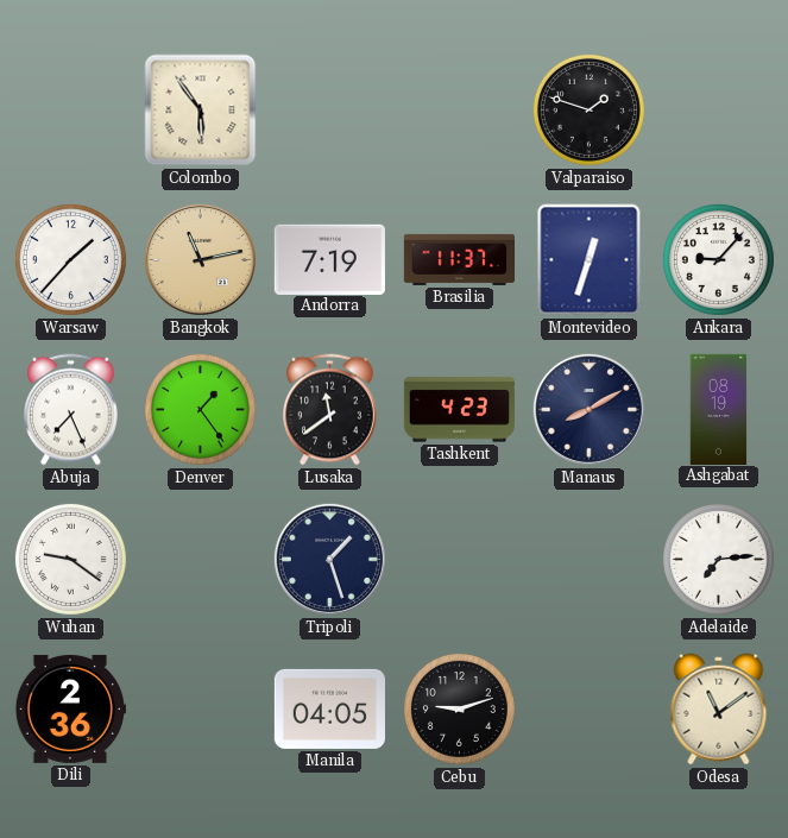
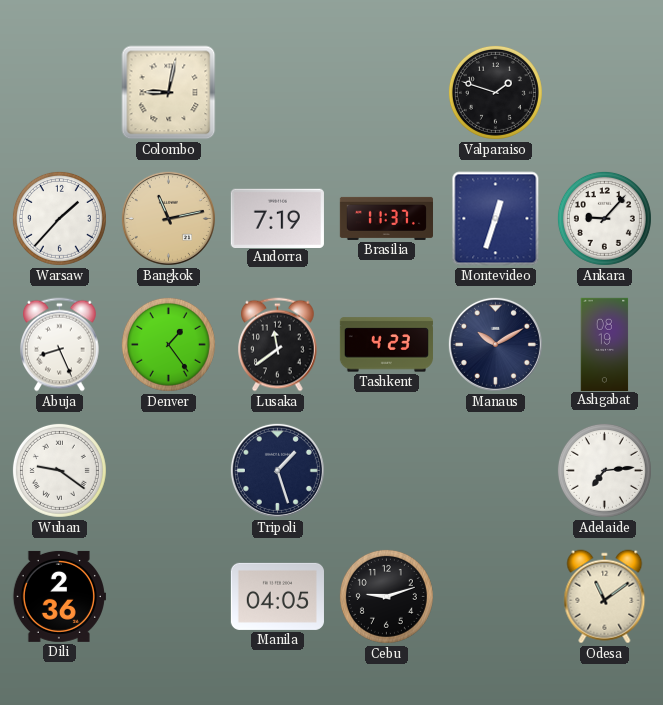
Colombo: 5:54 -> 9:02
Abuja: 7:26 -> 8:26
Manaus: 8:10 -> 10:10
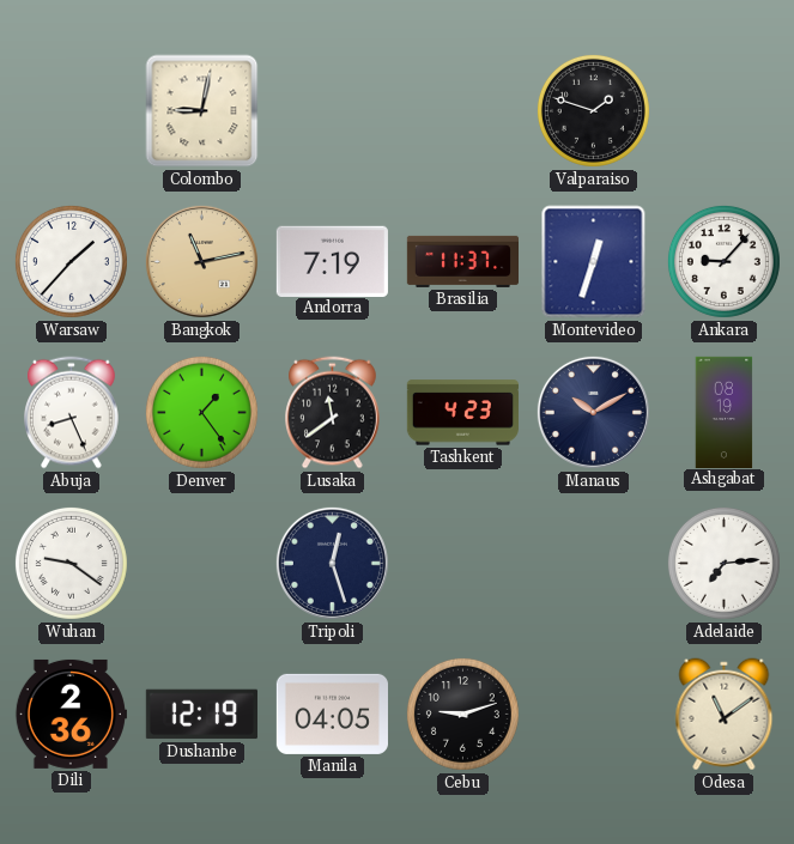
Tripoli: 1:27 -> 12:27
Dushanbe: none -> 12:19
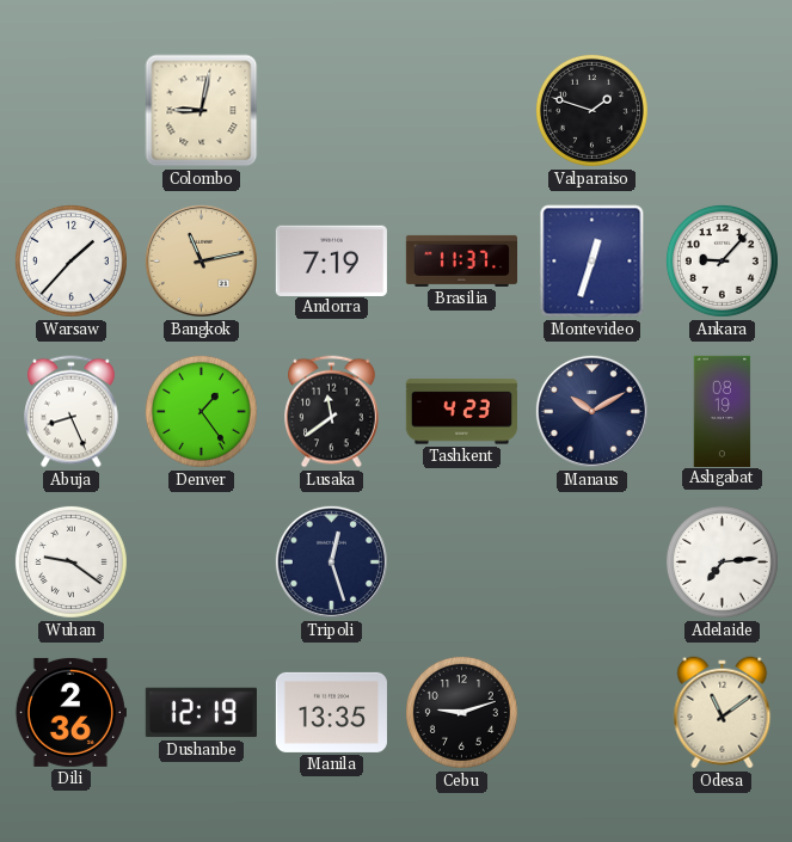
Manila: 04:05 -> 13:35
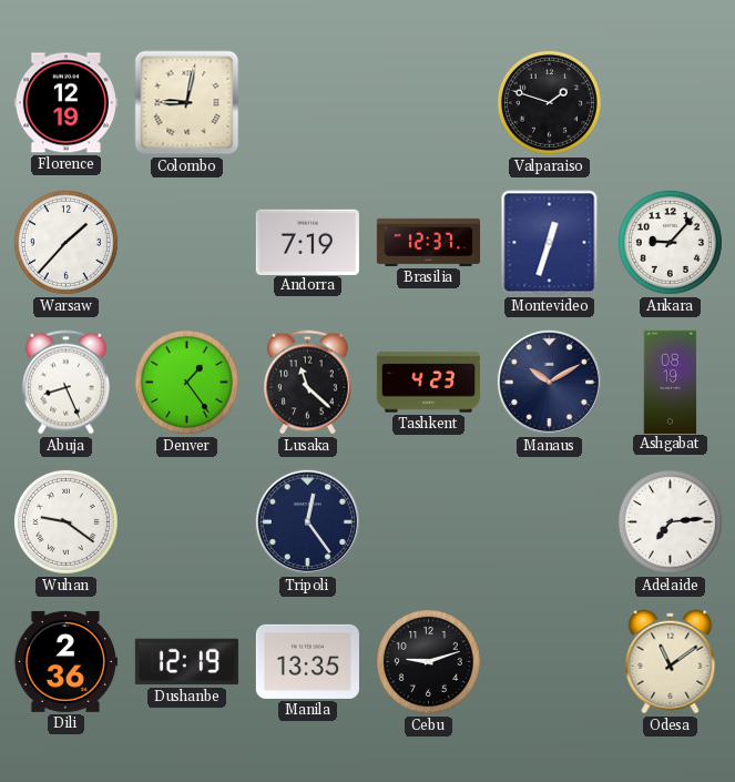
Florence: none -> 12:19
Bangkok: 11:13 -> none
Brasilia: 11:37 -> 12:37
Lusaka: 11:39 -> 11:22
Tripoli: 12:27 -> 12:24
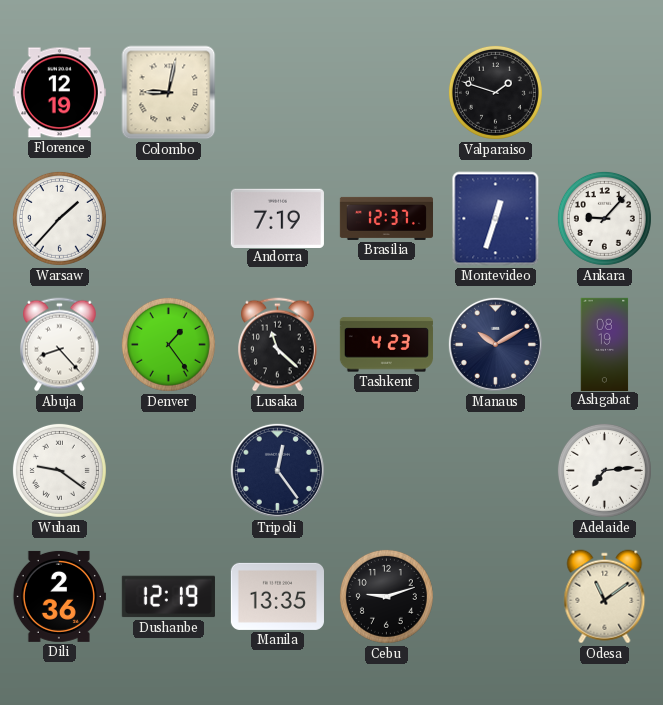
Abuja: 8:26 -> 8:23
